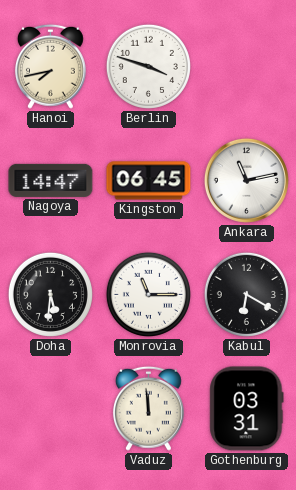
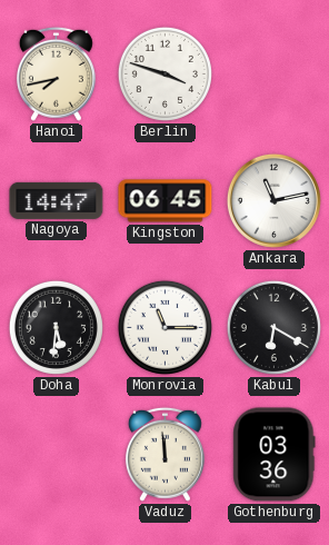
Gothenburg: 03:31 -> 03:36
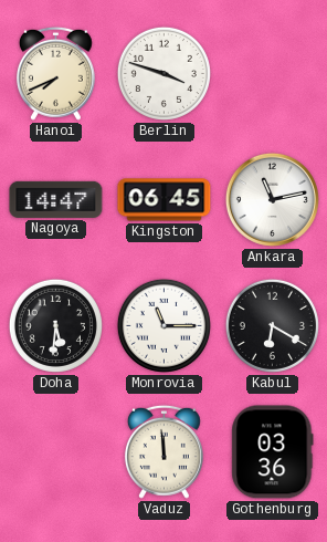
Hanoi: 7:43 -> 7:41
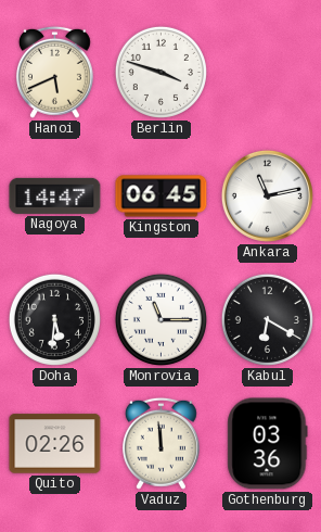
Hanoi: 7:41 -> 5:41
Quito: none -> 02:26
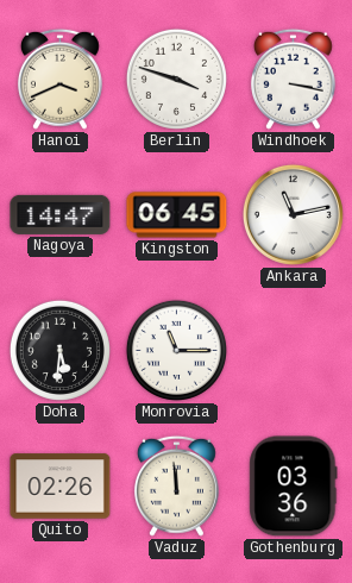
Hanoi: 5:41 -> 3:41
Windhoek: none -> 3:17
Kabul: 6:20 -> none
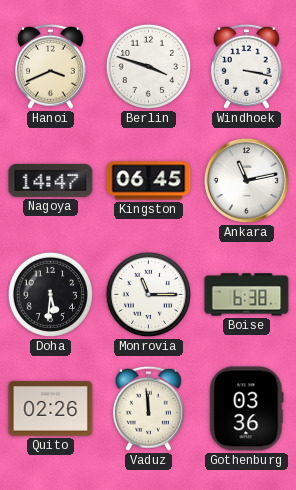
Boise: none -> 6:38
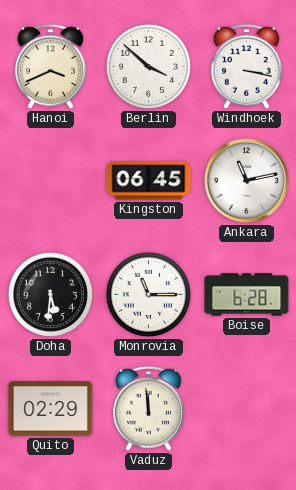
Berlin: 3:48 -> 3:52
Nagoya: 14:47 -> none
Boise: 6:38 -> 6:28
Quito: 02:26 -> 02:29
Gothenburg: 03:36 -> none
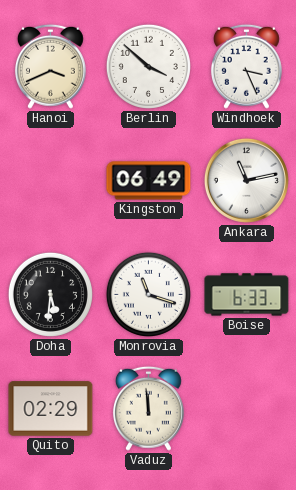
Windhoek: 3:17 -> 3:26
Kingston: 06:45 -> 06:49
Monrovia: 11:15 -> 11:18
Boise: 6:28 -> 6:33
